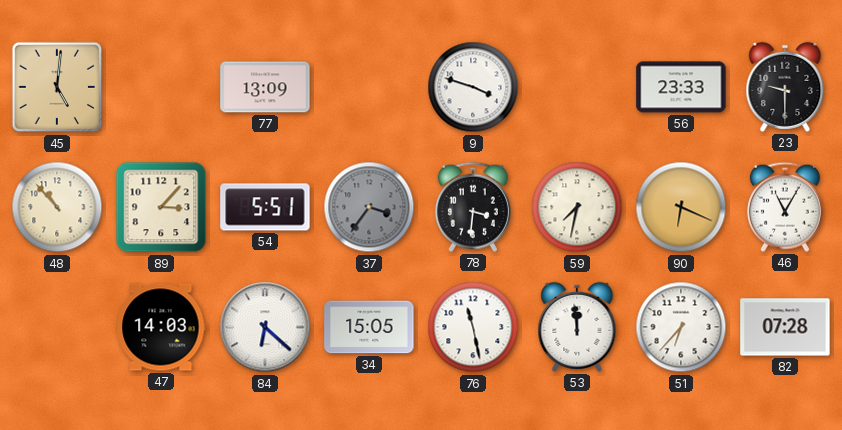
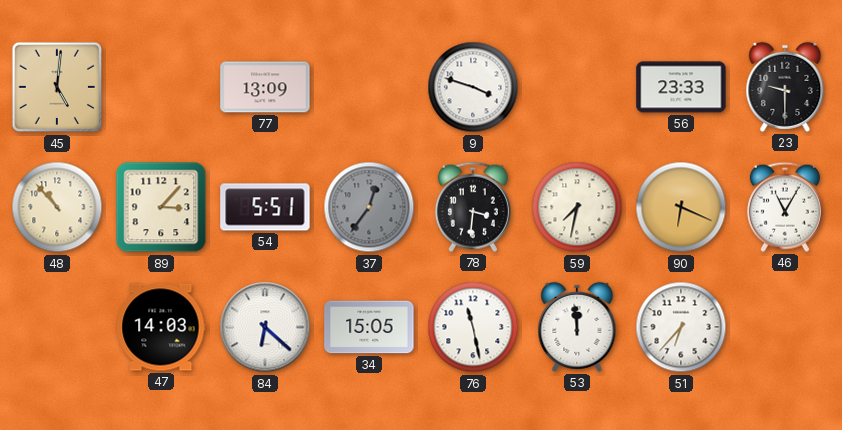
37: 3:36 -> 12:36
82: 07:28 -> none
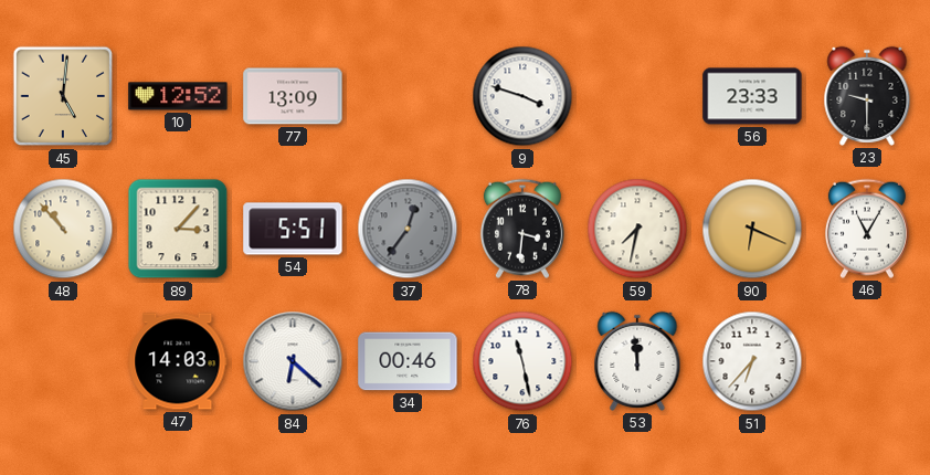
10: none -> 12:52
34: 15:05 -> 00:46
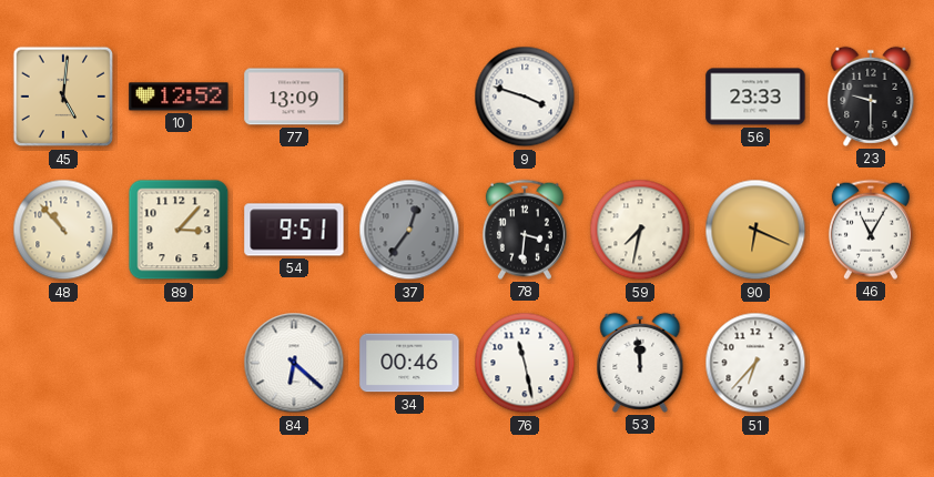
54: 5:51 -> 9:51
47: 14:03 -> none
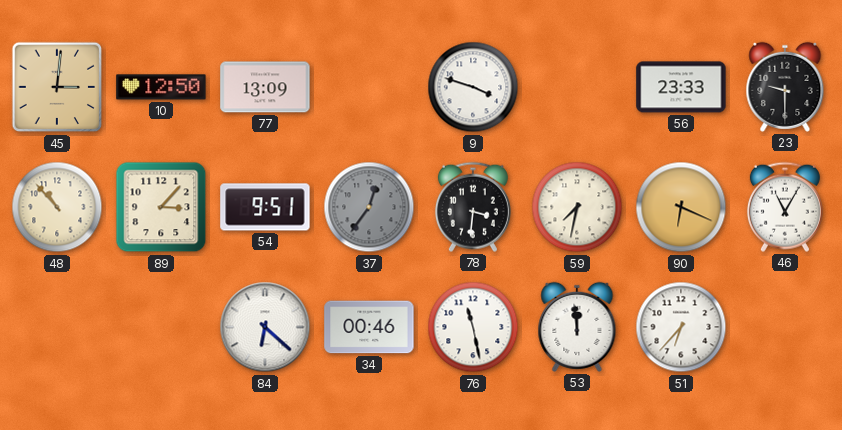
45: 5:01 -> 3:01
10: 12:52 -> 12:50
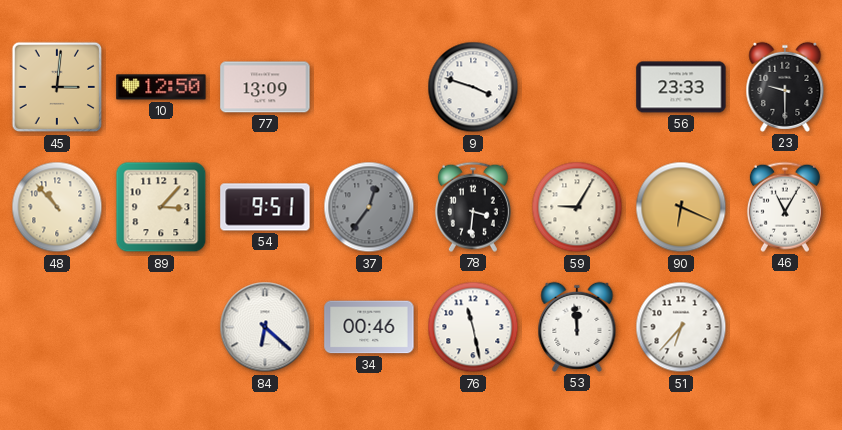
59: 7:32 -> 9:05
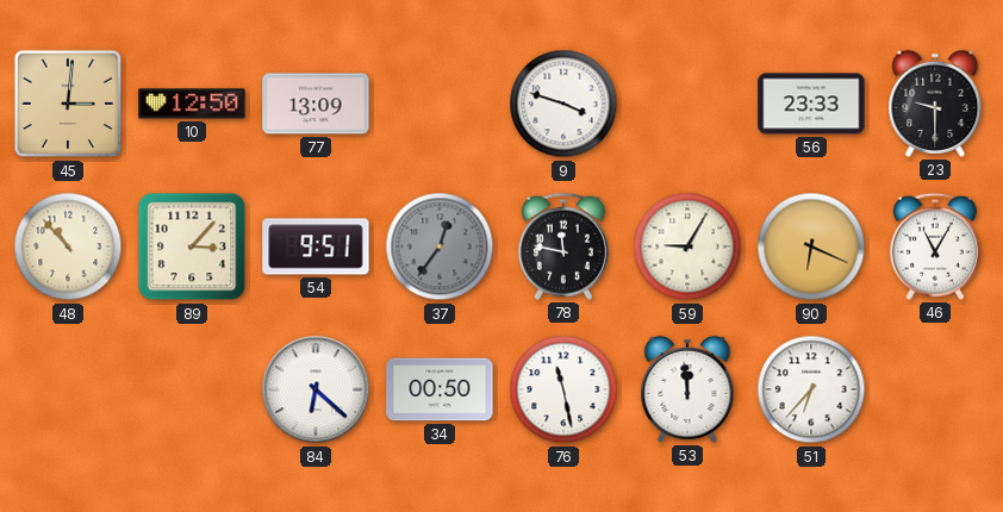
78: 3:31 -> 11:47
34: 00:46 -> 00:50
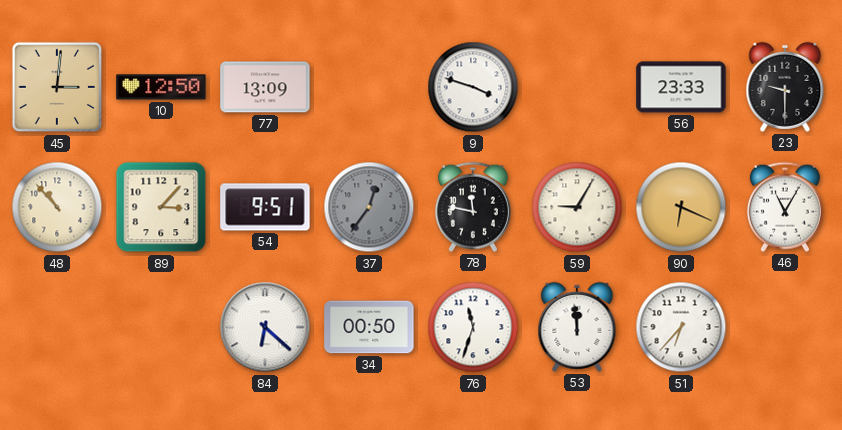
76: 11:28 -> 11:33
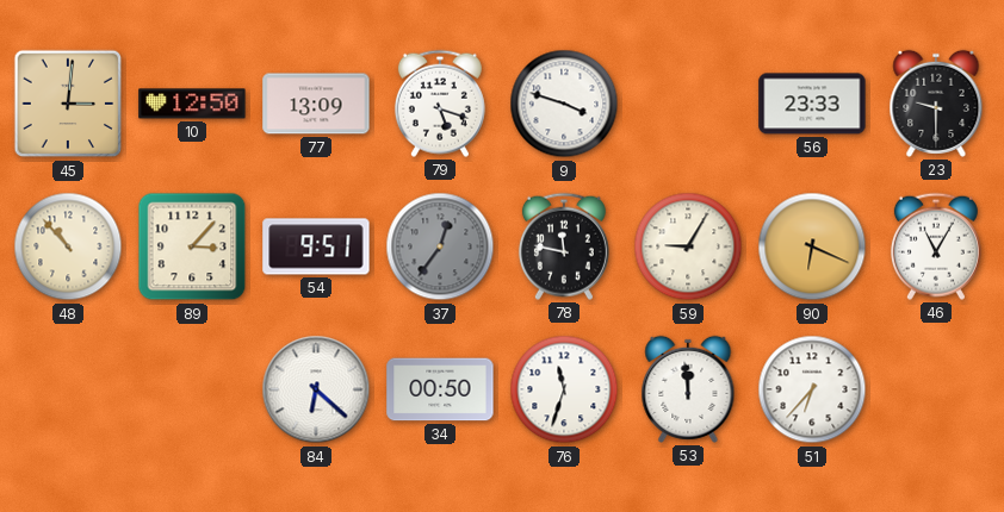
79: none -> 5:18
